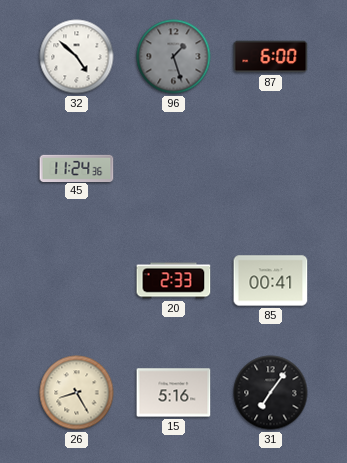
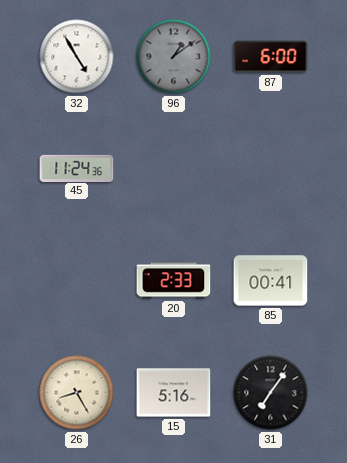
32: 4:52 -> 4:55
96: 1:27 -> 1:09
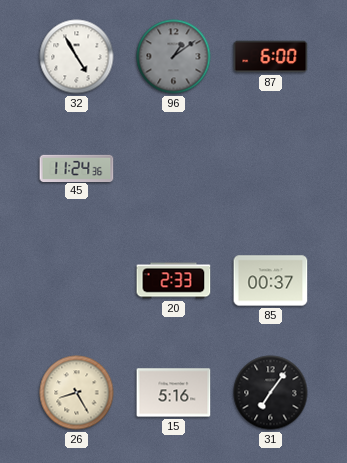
85: 00:41 -> 00:37
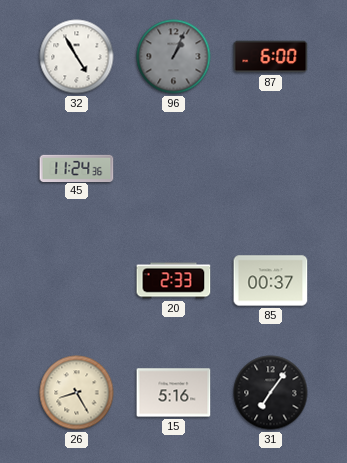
96: 1:09 -> 1:04
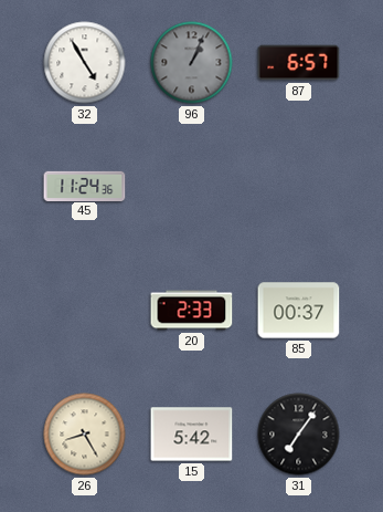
87: 6:00 -> 6:57
15: 5:16 -> 5:42
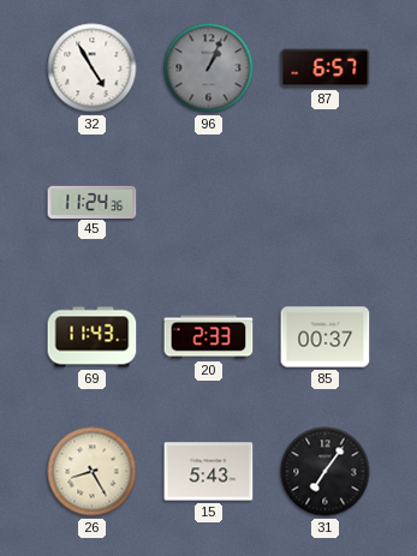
69: none -> 11:43
15: 5:42 -> 5:43
